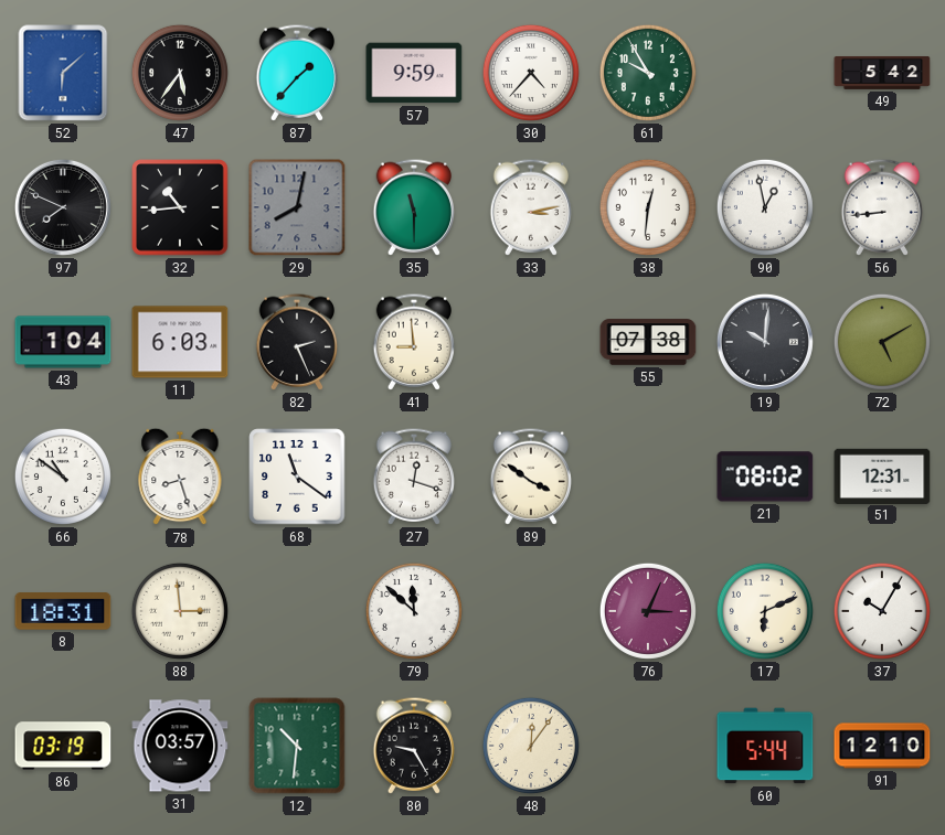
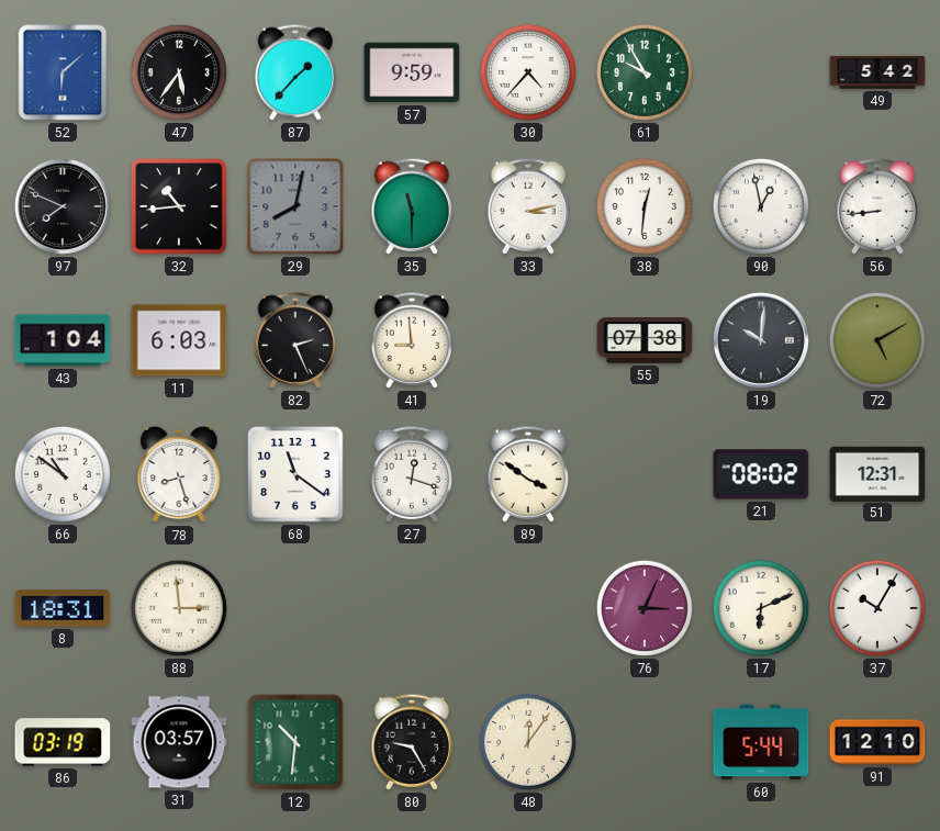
79: 11:52 -> none
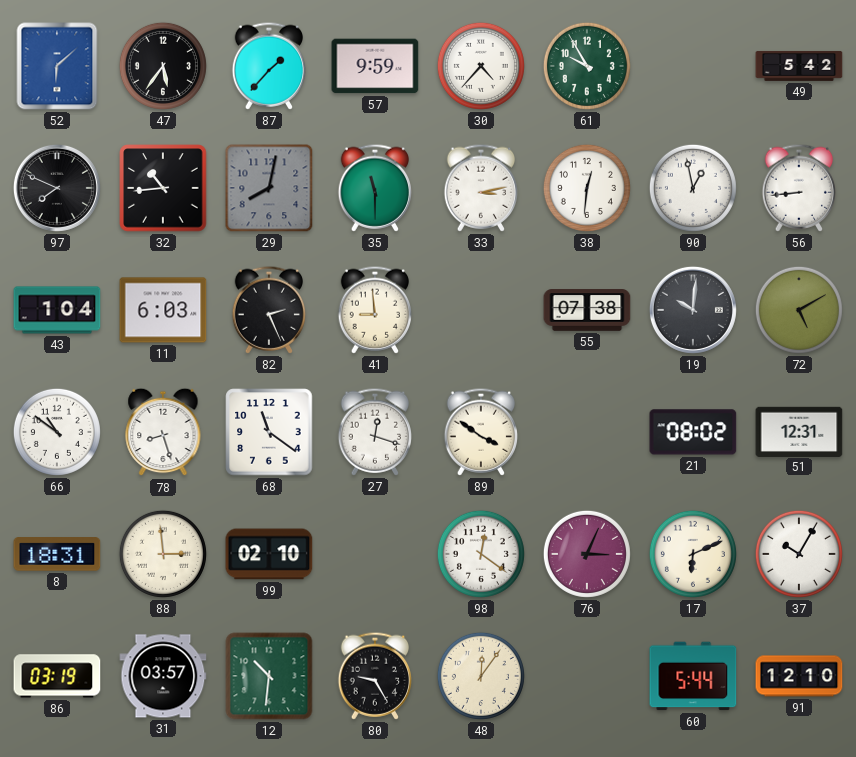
99: none -> 02:10
98: none -> 12:21
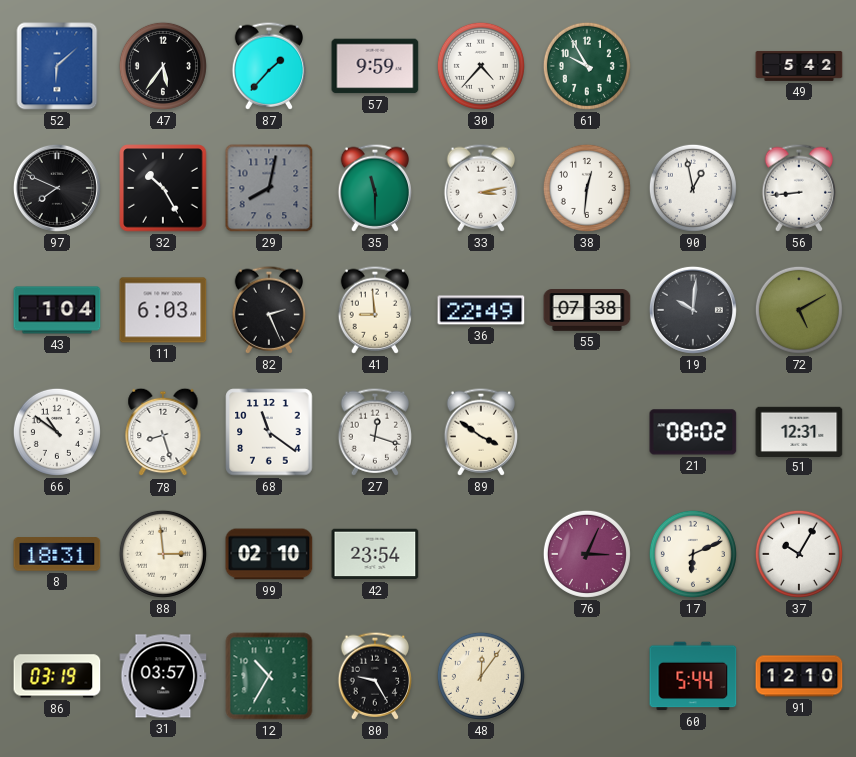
32: 10:44 -> 10:25
36: none -> 22:49
42: none -> 23:54
98: 12:21 -> none
12: 10:31 -> 10:35
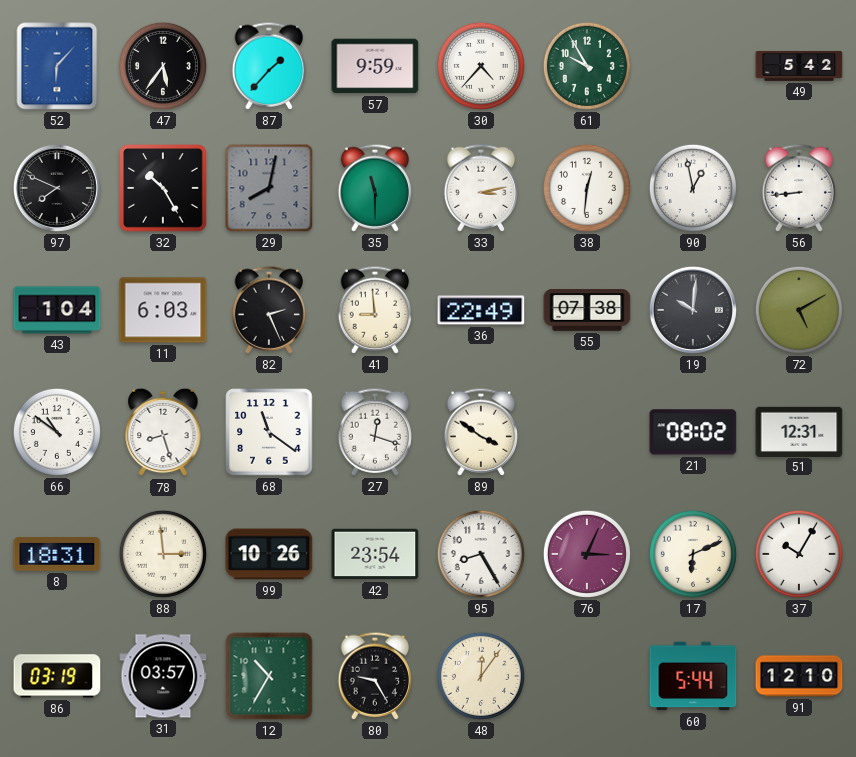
52: 6:08 -> 6:07
99: 02:10 -> 10:26
95: none -> 8:25
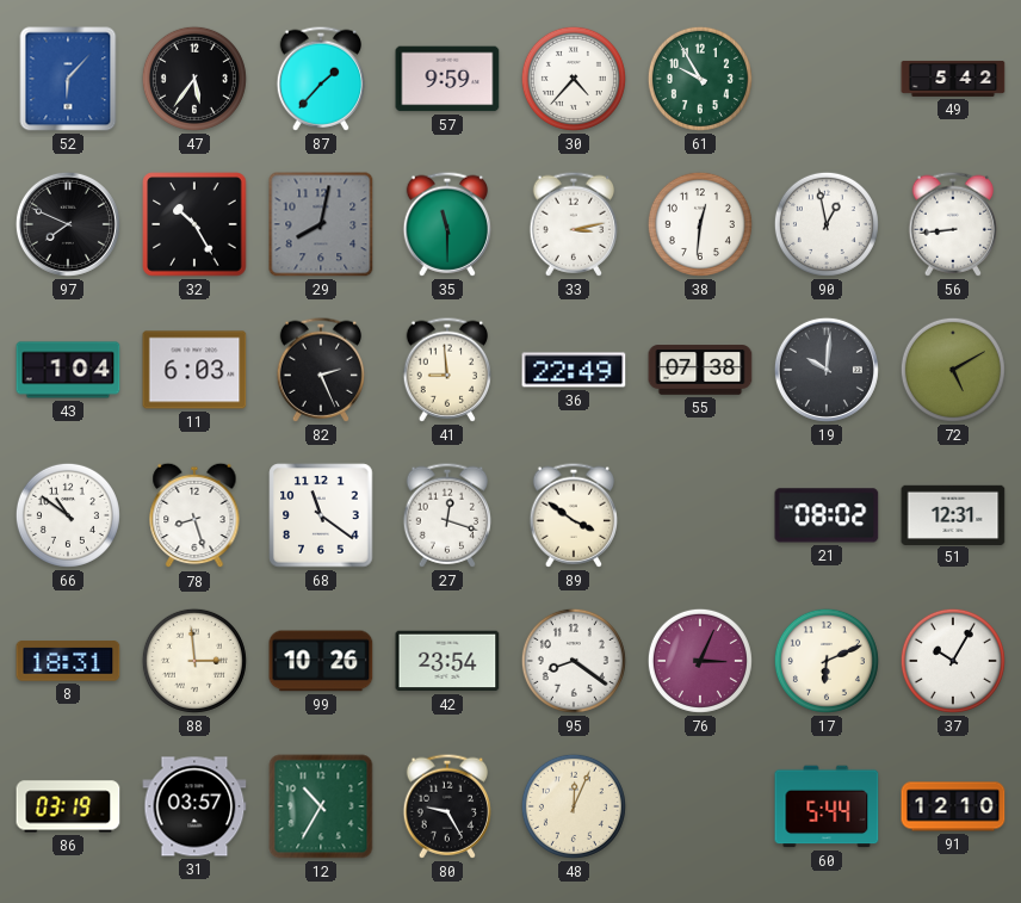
95: 8:25 -> 8:21
48: 12:06 -> 12:04
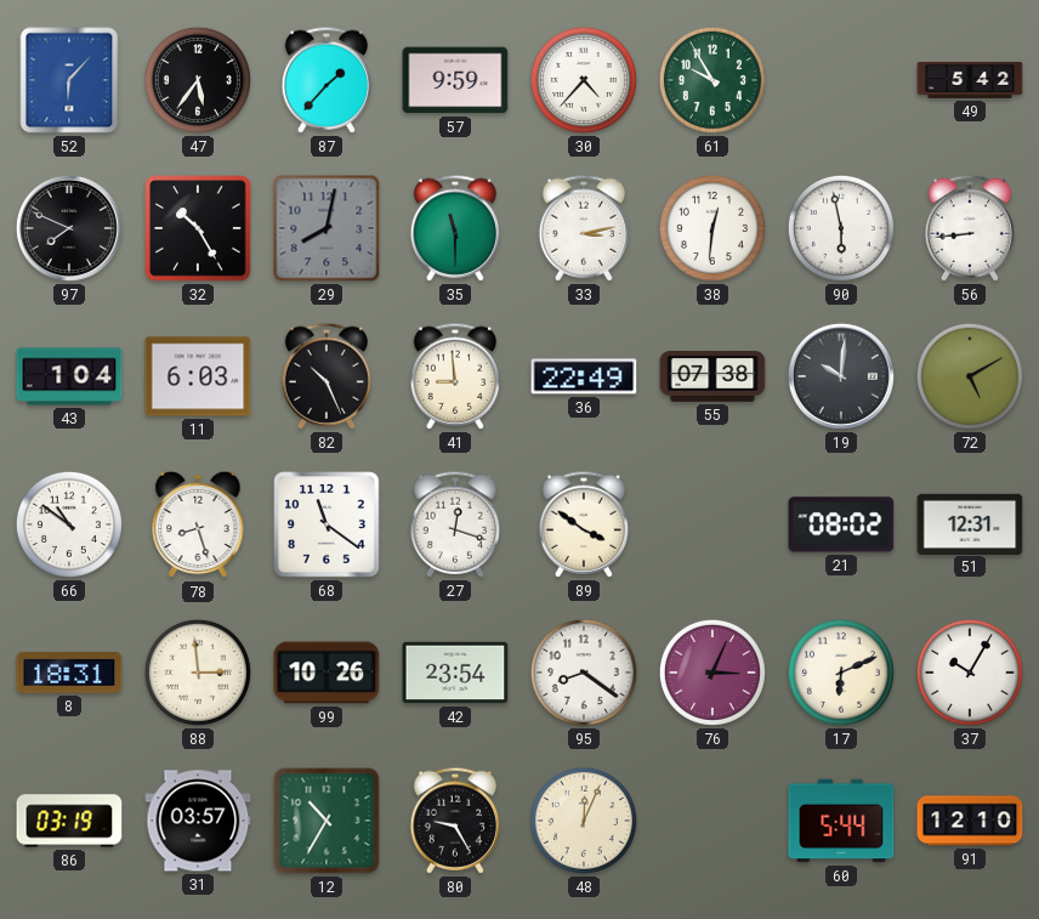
90: 12:58 -> 5:58
82: 2:26 -> 10:26
